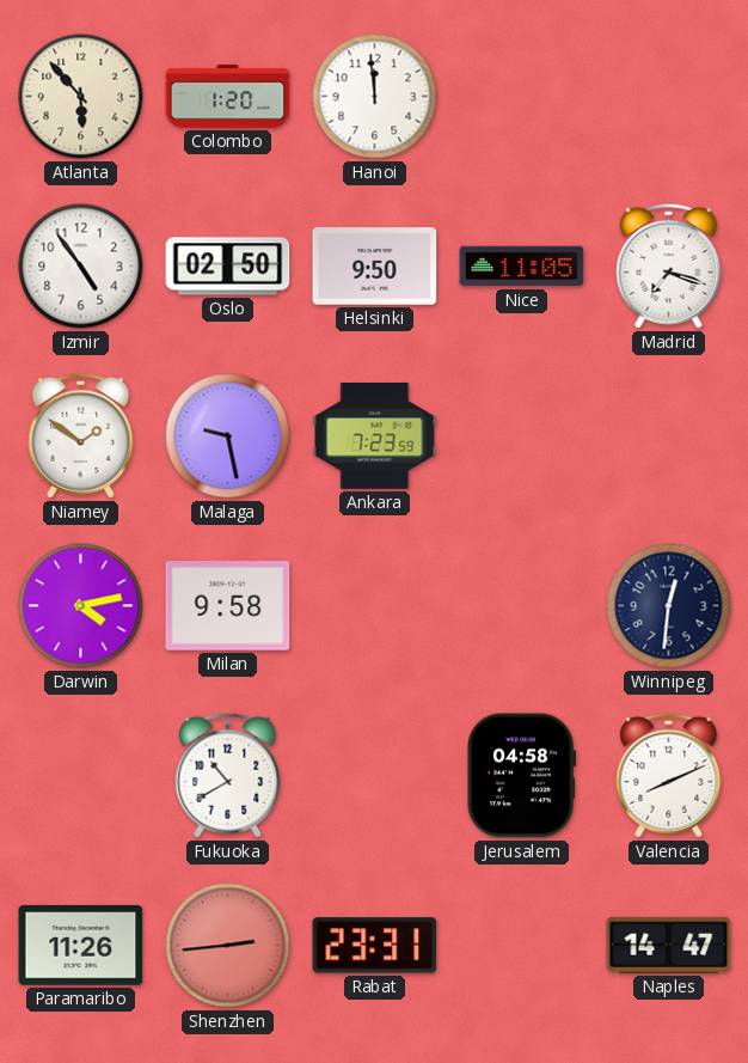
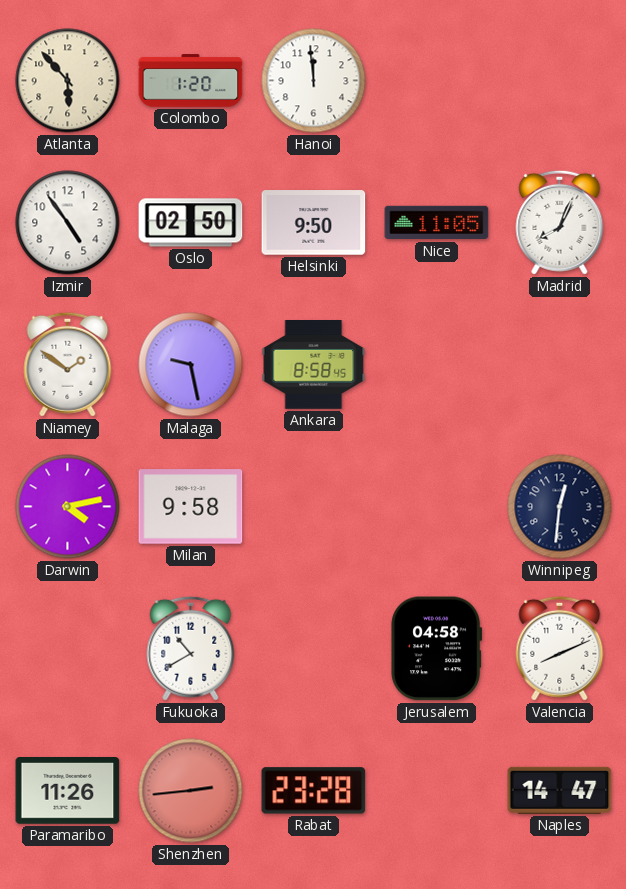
Madrid: 7:18 -> 8:04
Ankara: 7:23 -> 8:58
Rabat: 23:31 -> 23:28
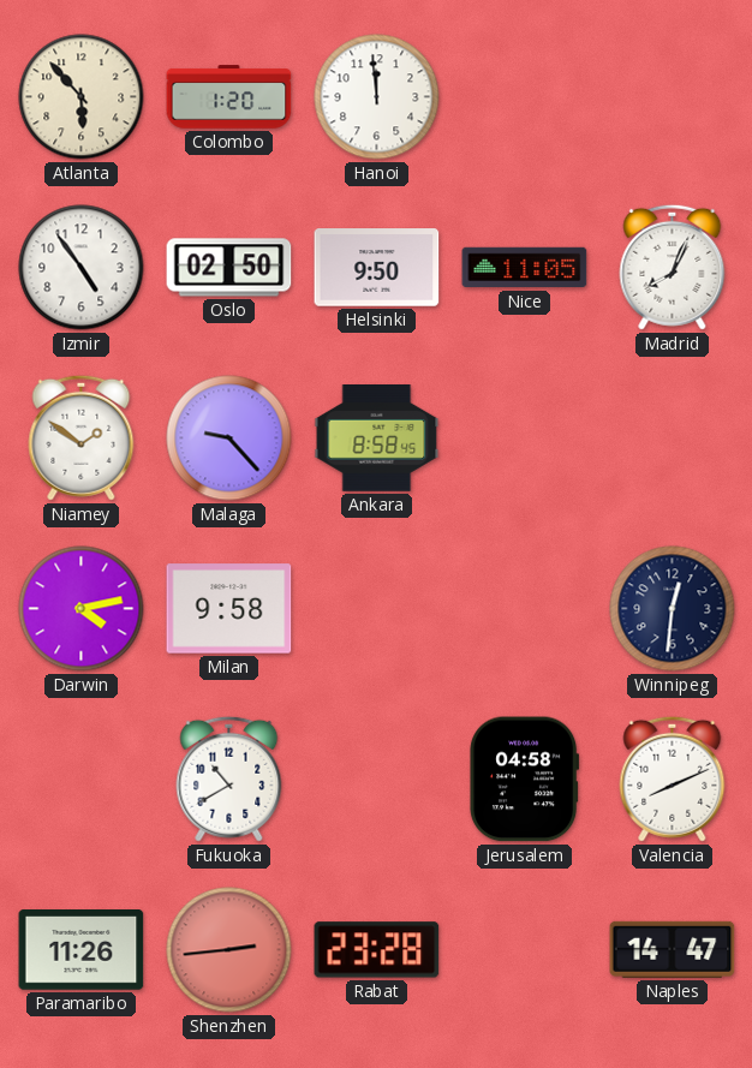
Malaga: 9:28 -> 9:23
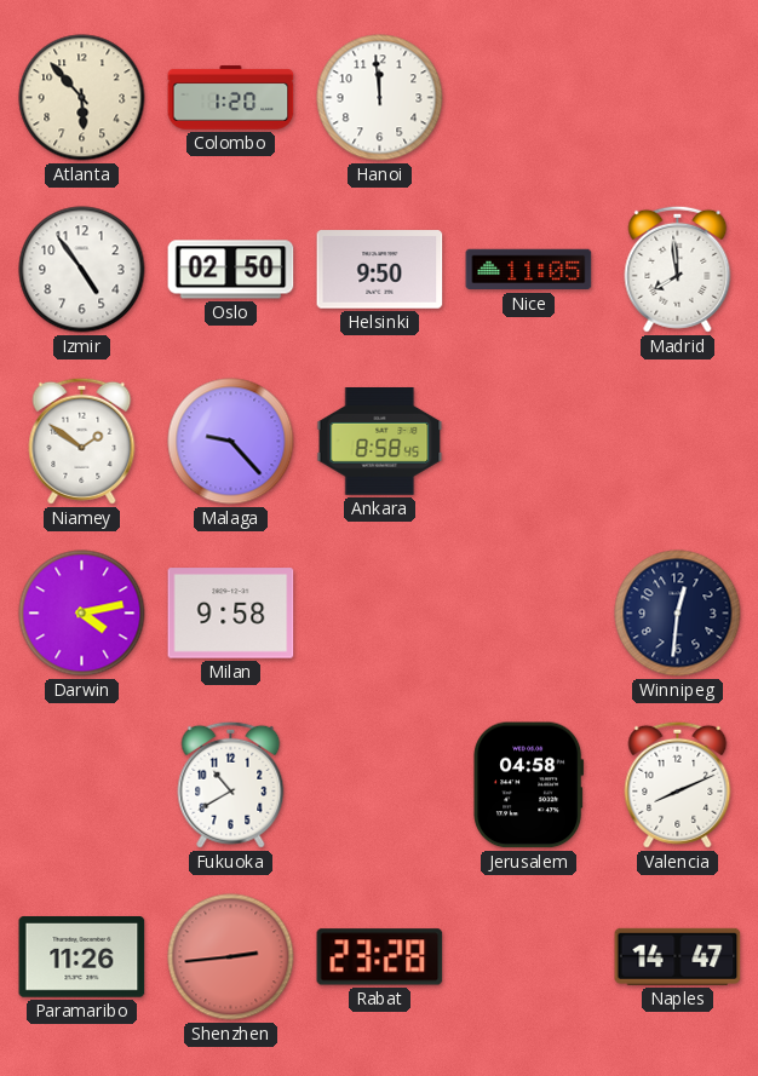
Madrid: 8:04 -> 7:59
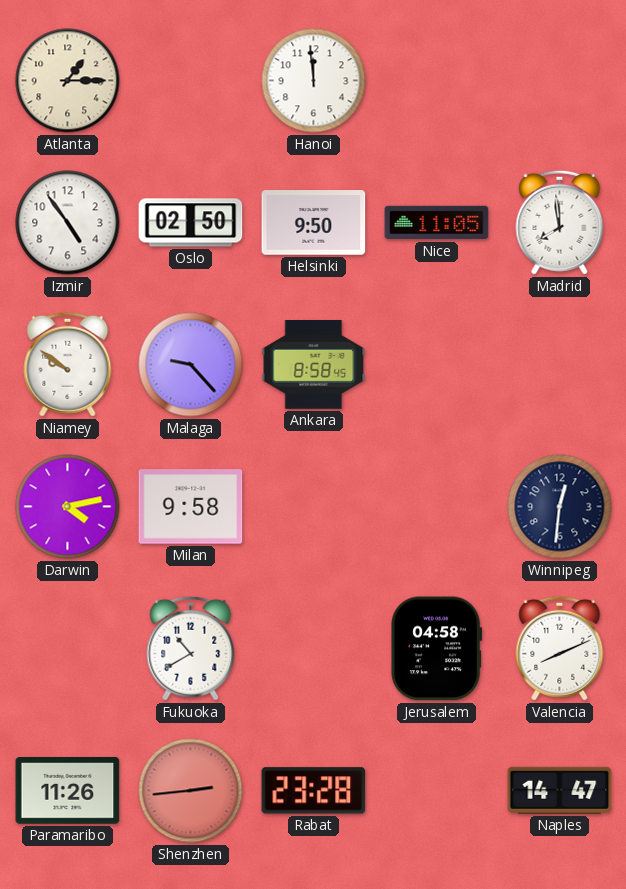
Atlanta: 5:53 -> 1:15
Colombo: 1:20 -> none
Niamey: 1:51 -> 9:51
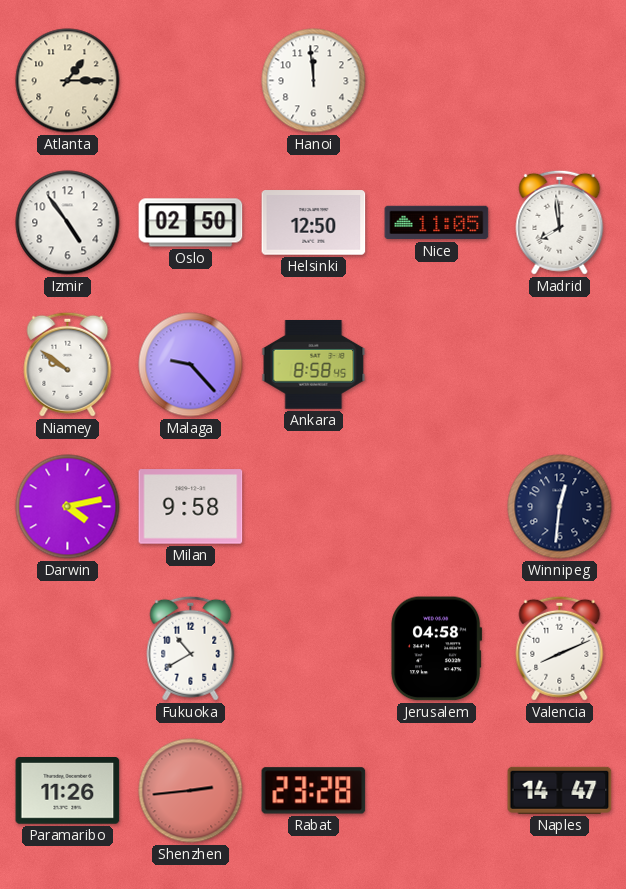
Helsinki: 9:50 -> 12:50
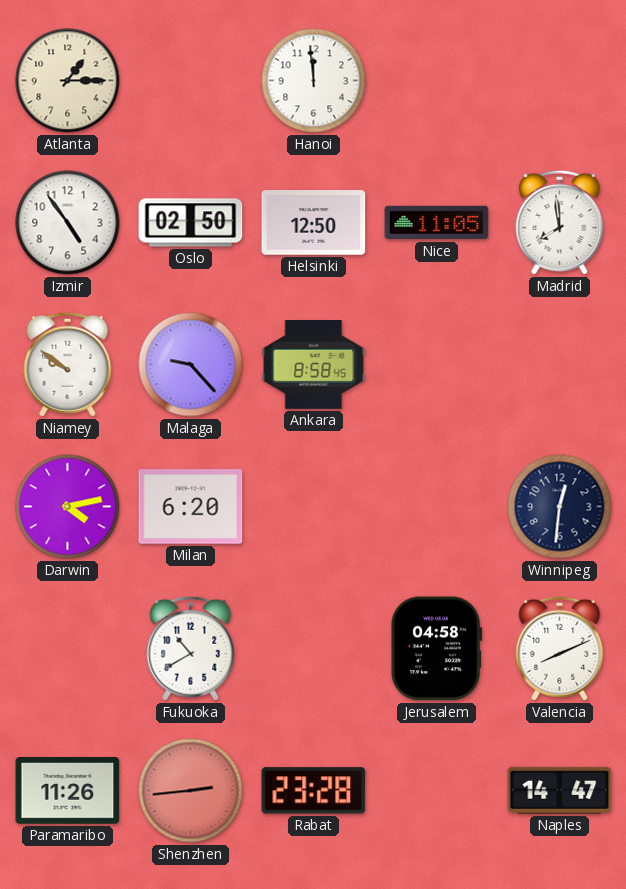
Milan: 9:58 -> 6:20
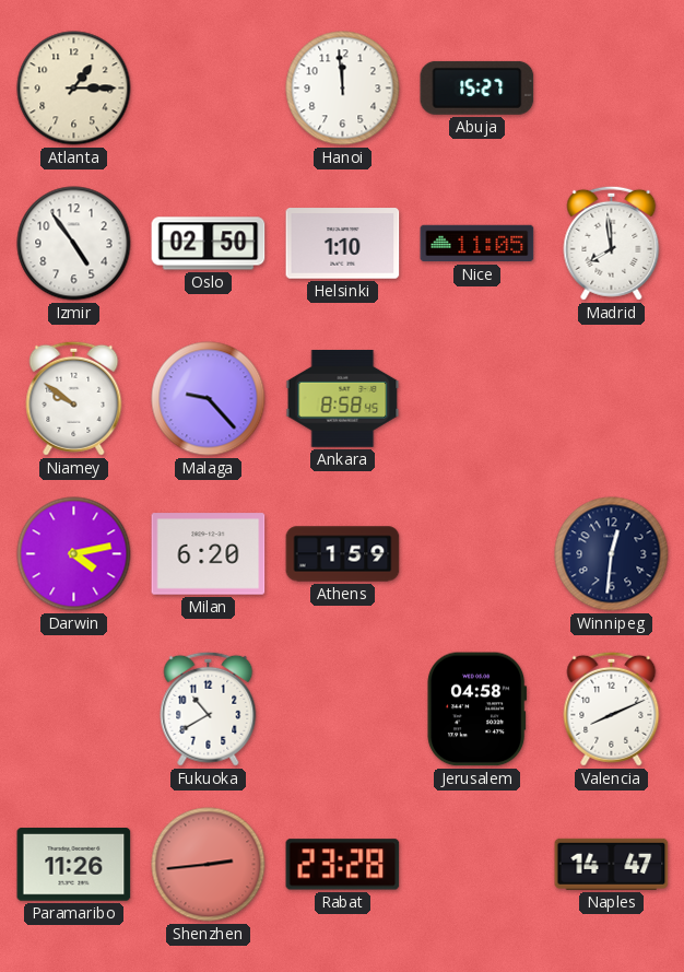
Abuja: none -> 15:27
Helsinki: 12:50 -> 1:10
Athens: none -> 1:59
